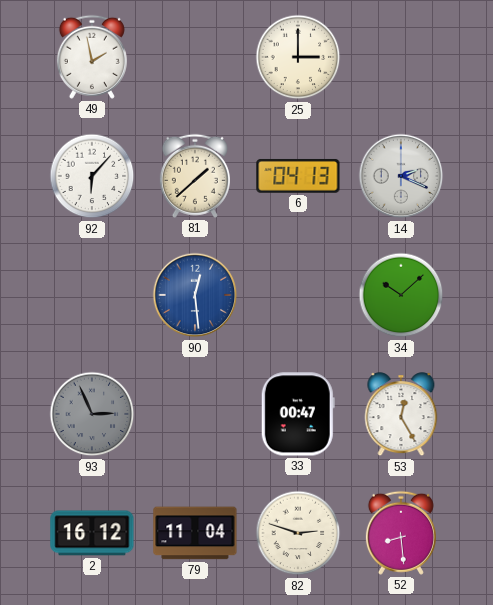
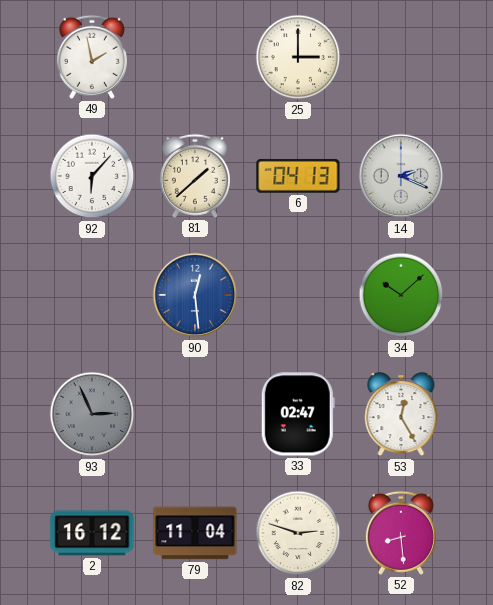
33: 00:47 -> 02:47
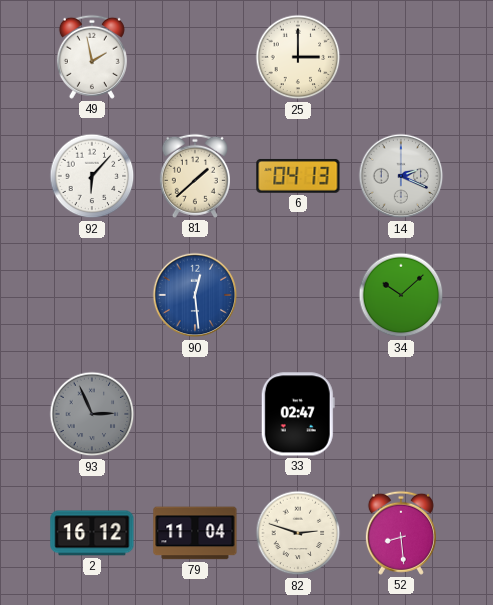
53: 12:25 -> none
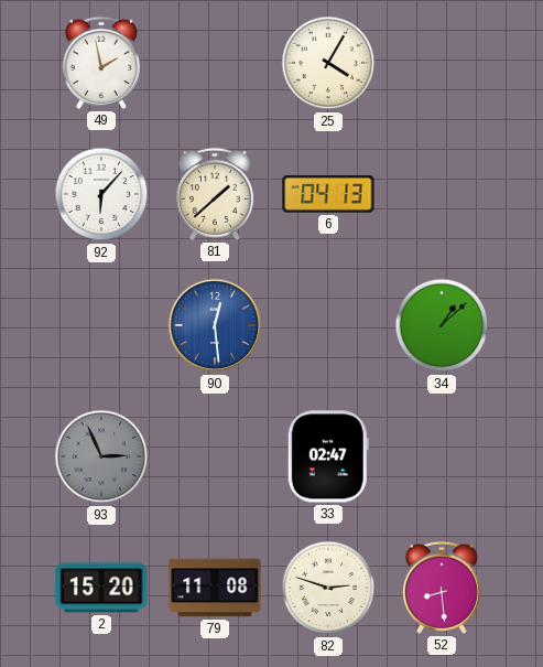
25: 3:00 -> 4:05
14: 2:19 -> none
34: 10:08 -> 1:08
2: 16:12 -> 15:20
79: 11:04 -> 11:08
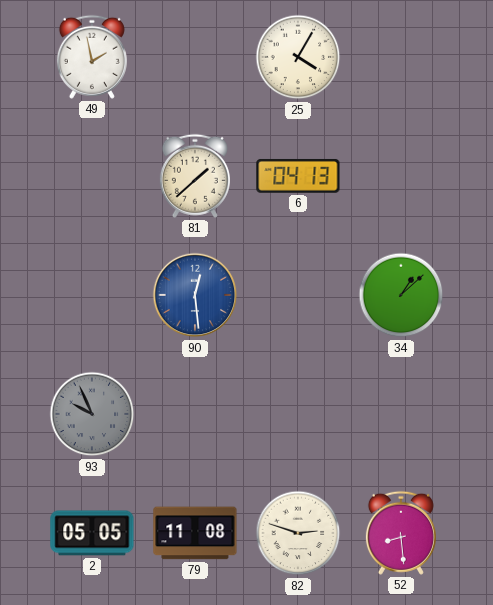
92: 6:07 -> none
93: 2:56 -> 9:56
33: 02:47 -> none
2: 15:20 -> 05:05
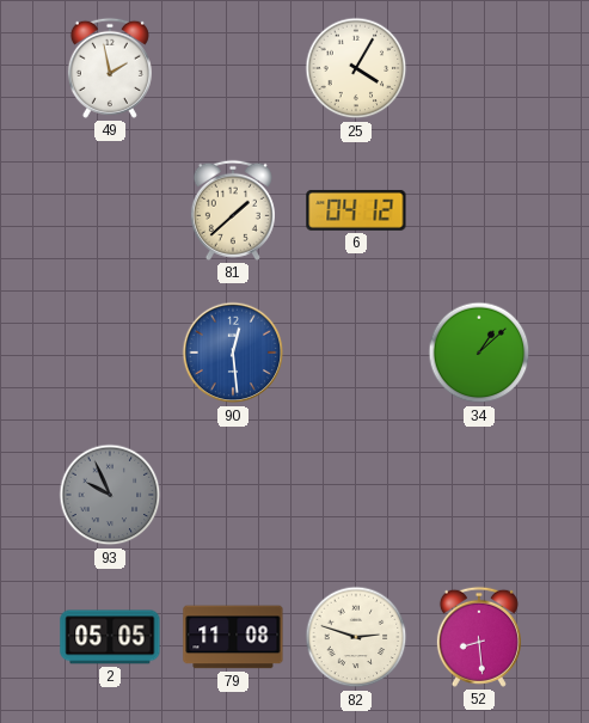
6: 04:13 -> 04:12
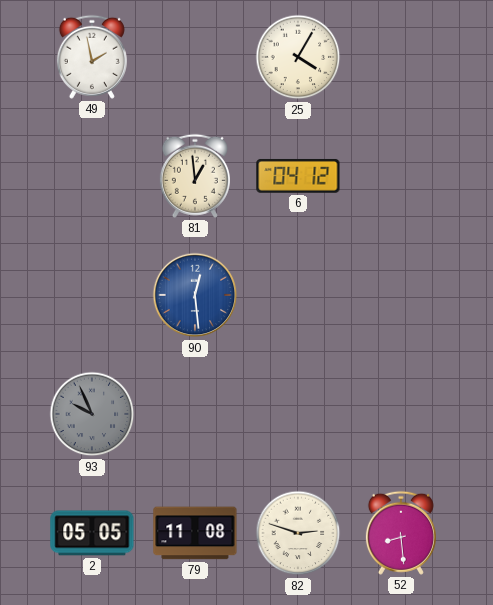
81: 1:38 -> 12:59
34: 1:08 -> none
